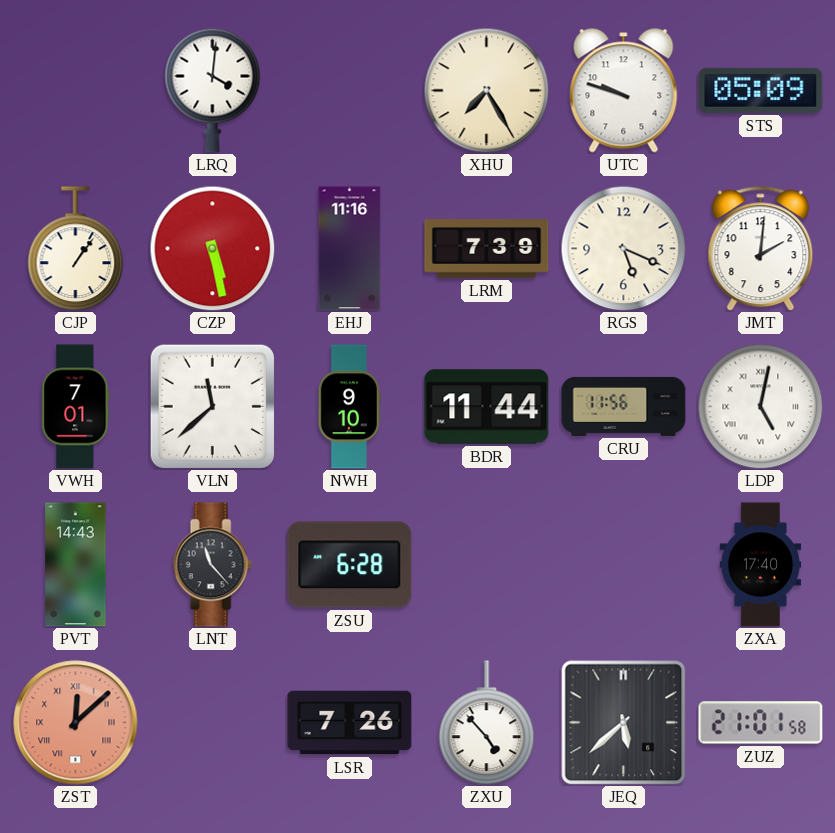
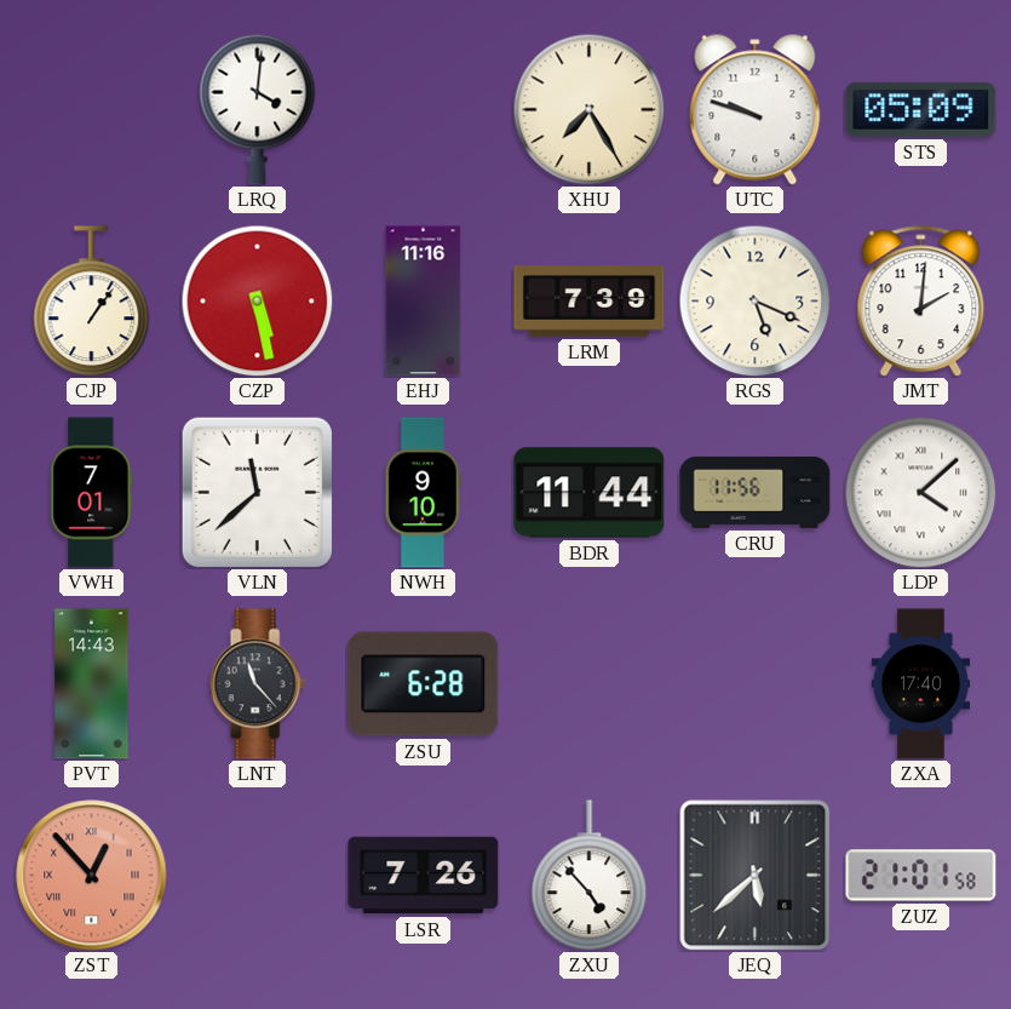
LDP: 5:02 -> 4:08
ZST: 12:08 -> 12:53
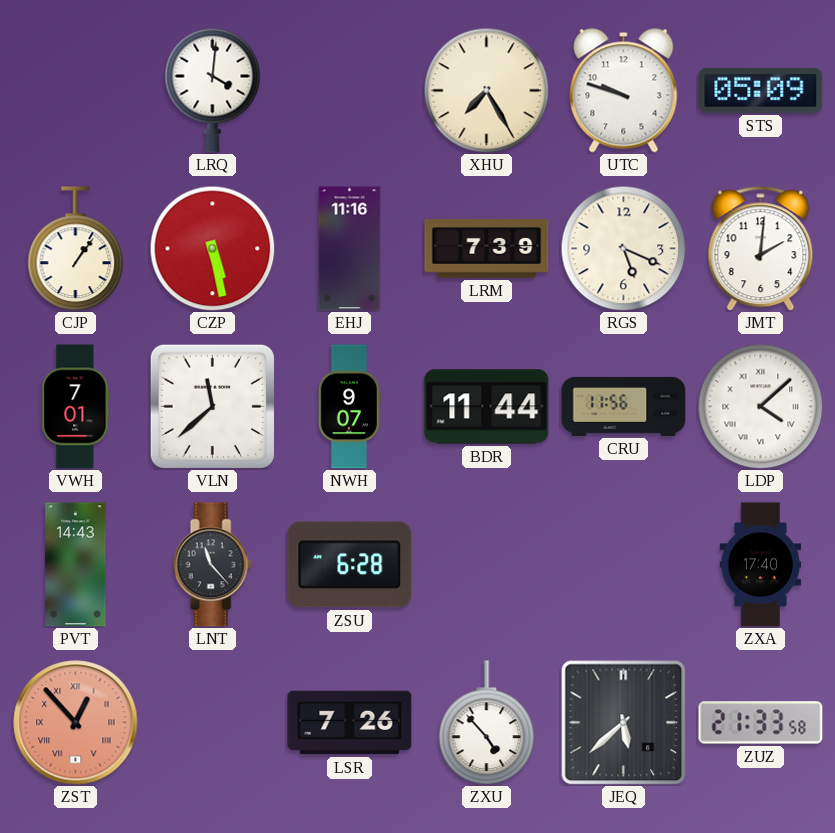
NWH: 9:10 -> 9:07
ZUZ: 21:01 -> 21:33
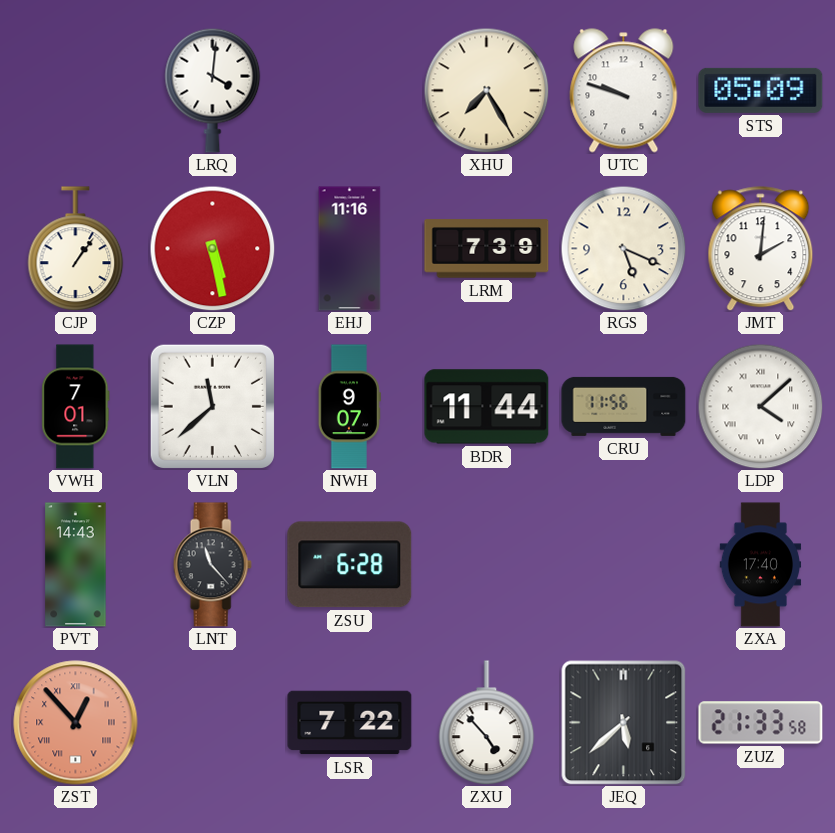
LSR: 7:26 -> 7:22
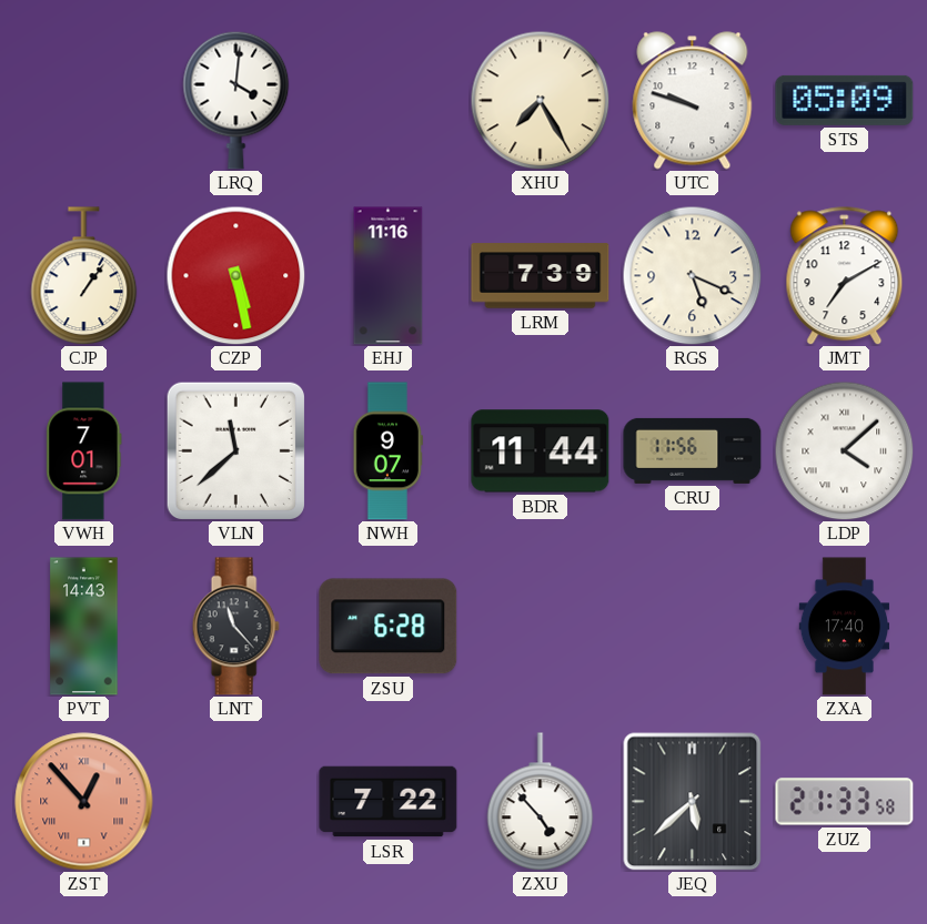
JMT: 2:01 -> 7:10
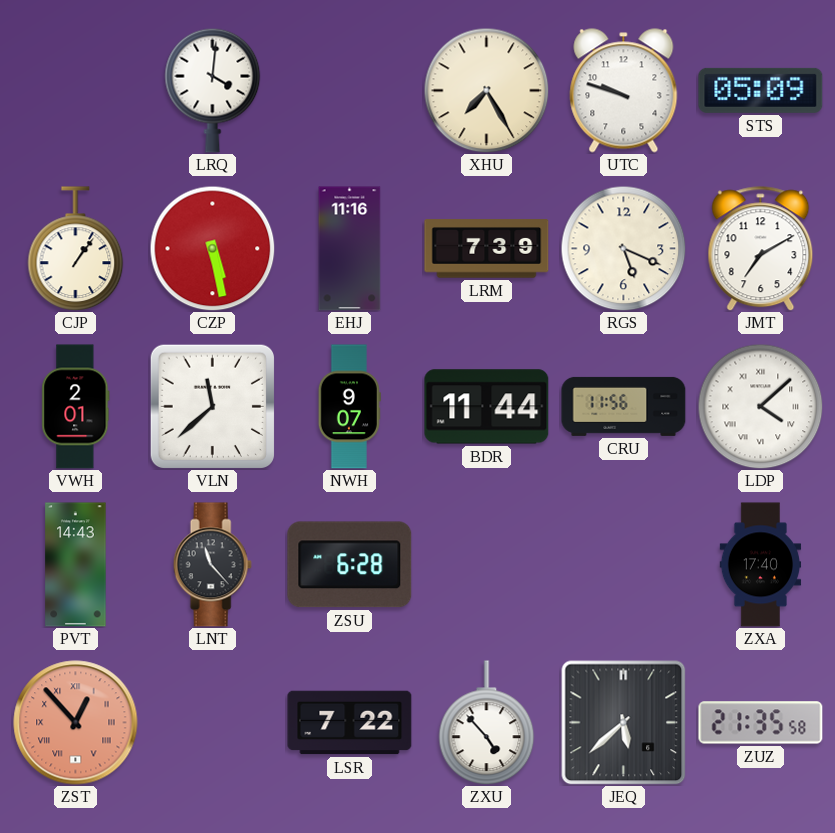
VWH: 7:01 -> 2:01
ZUZ: 21:33 -> 21:35
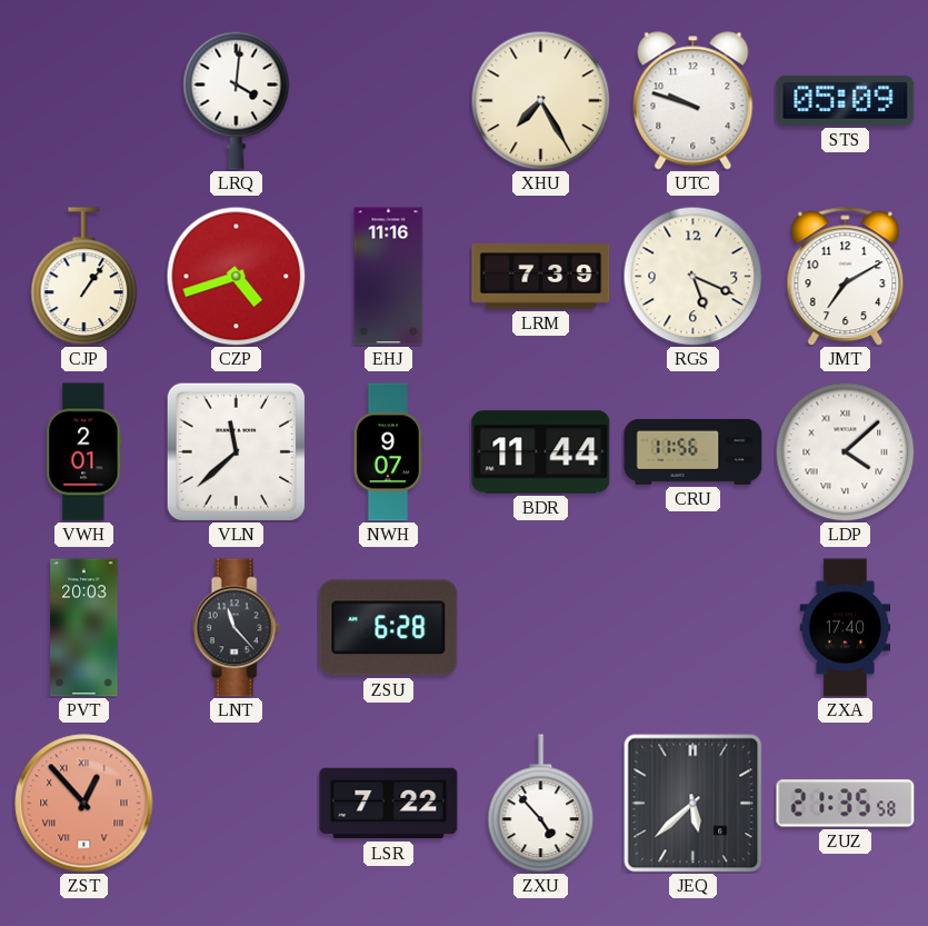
CZP: 5:28 -> 4:42
PVT: 14:43 -> 20:03
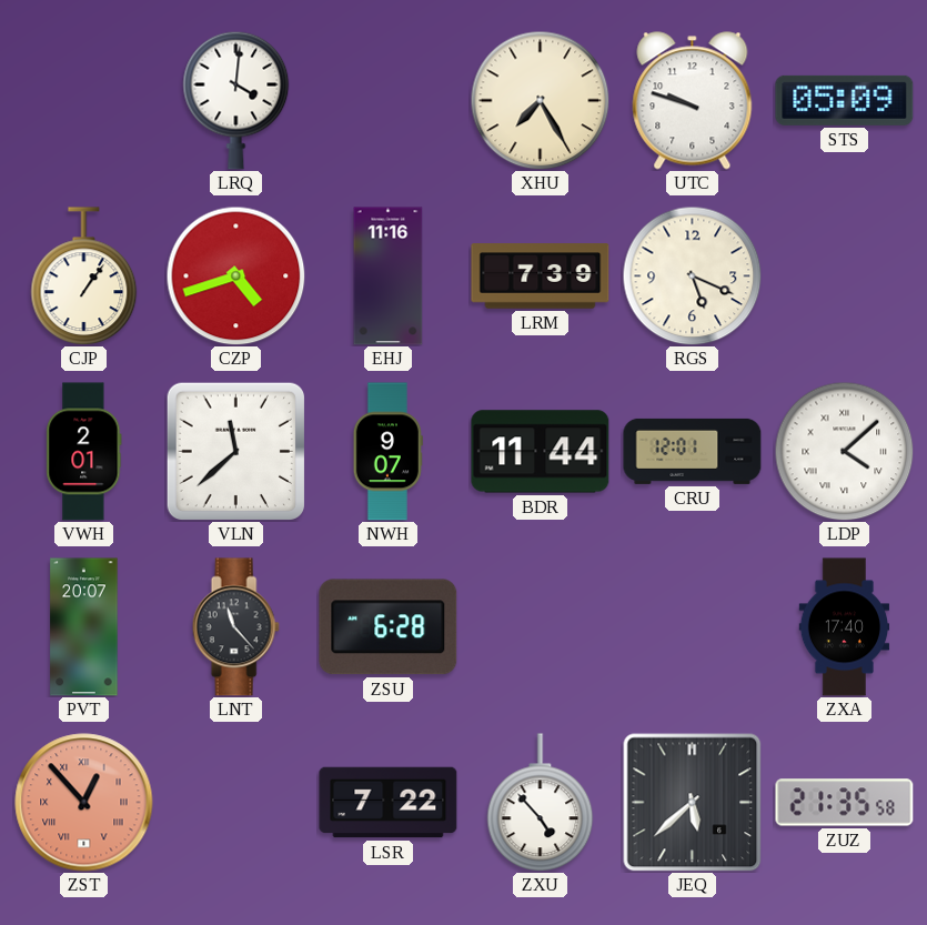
JMT: 7:10 -> none
CRU: 11:56 -> 12:01
PVT: 20:03 -> 20:07
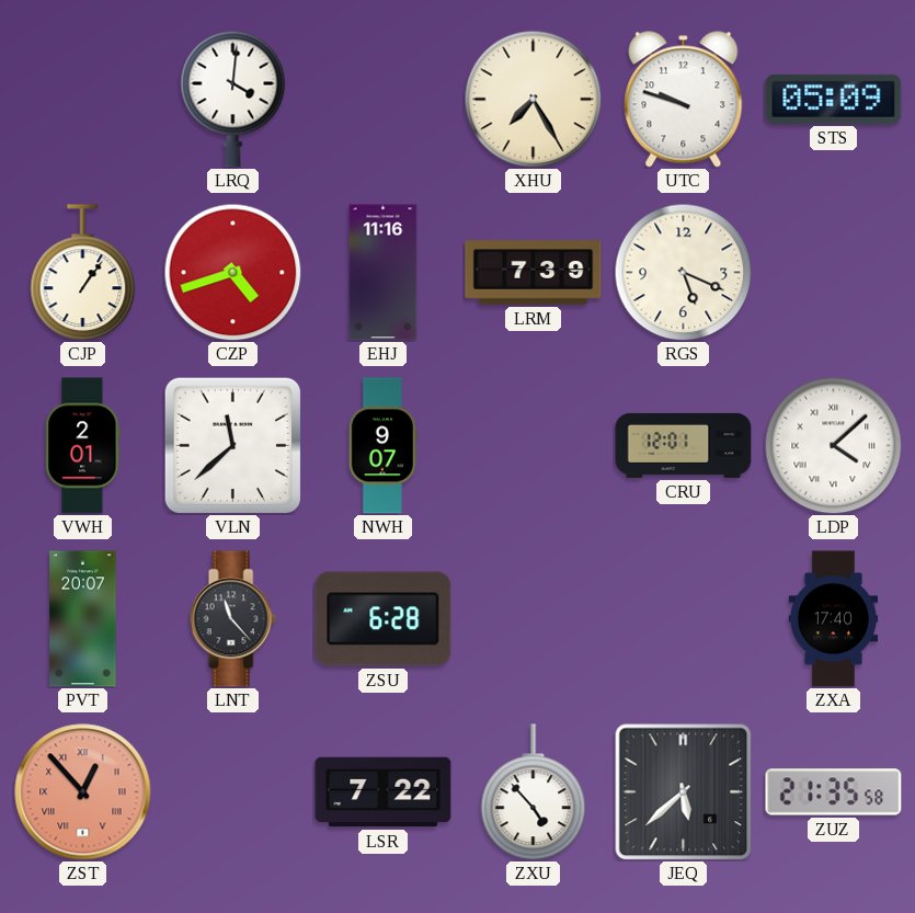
BDR: 11:44 -> none
